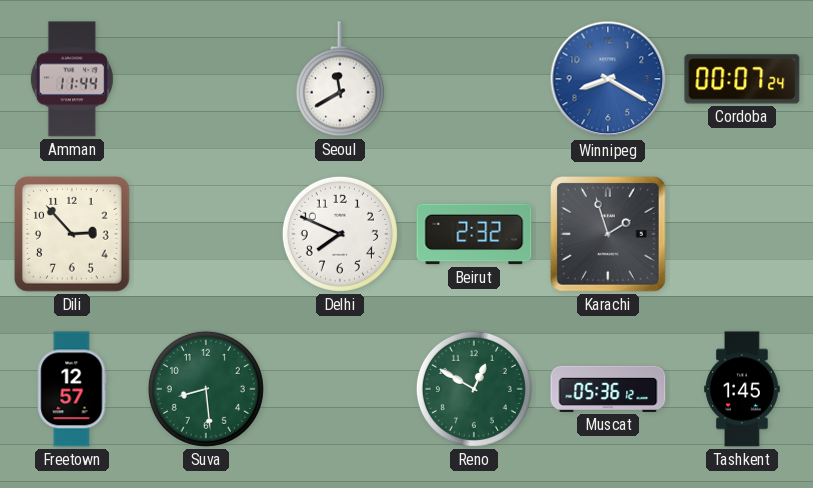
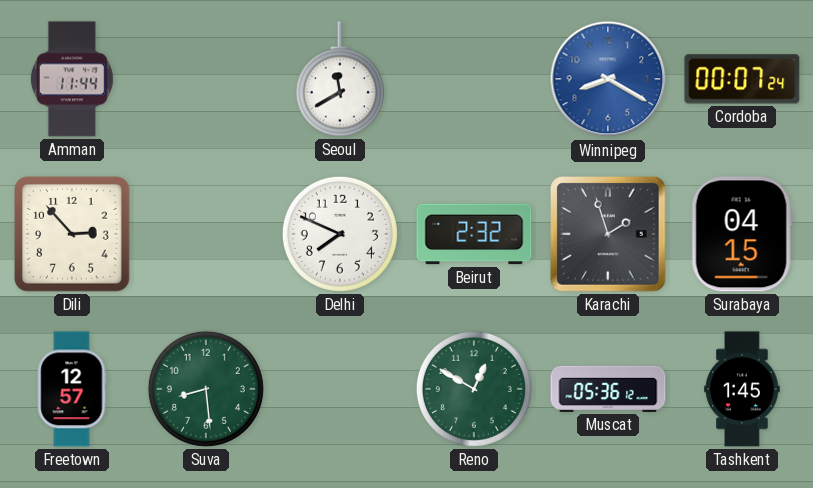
Surabaya: none -> 04:15
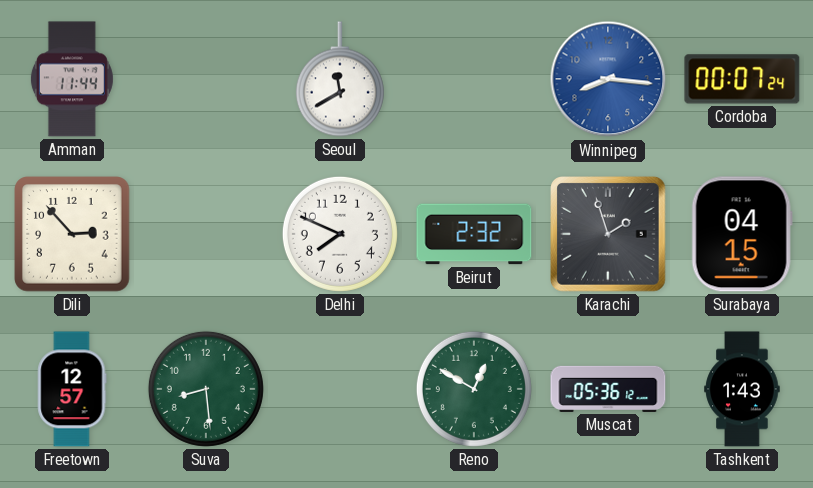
Winnipeg: 8:20 -> 8:16
Tashkent: 1:45 -> 1:43
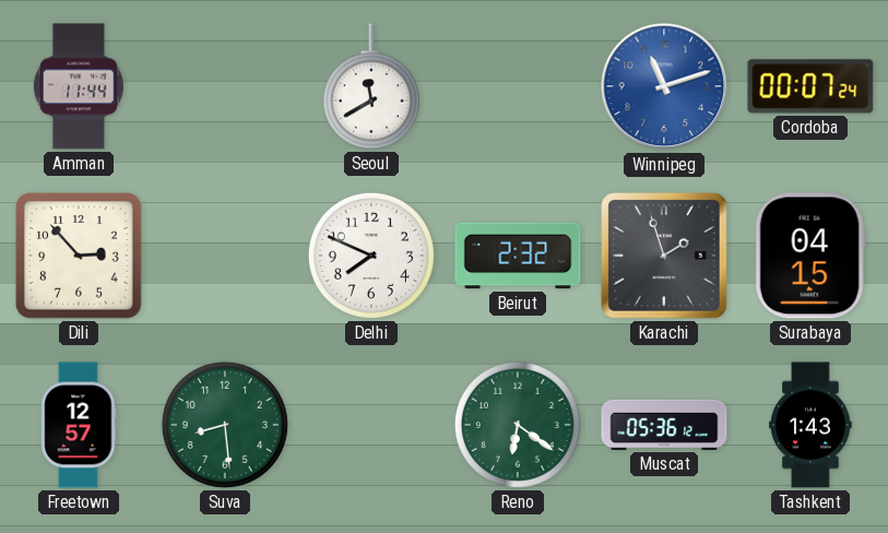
Winnipeg: 8:16 -> 11:12
Reno: 12:50 -> 6:21
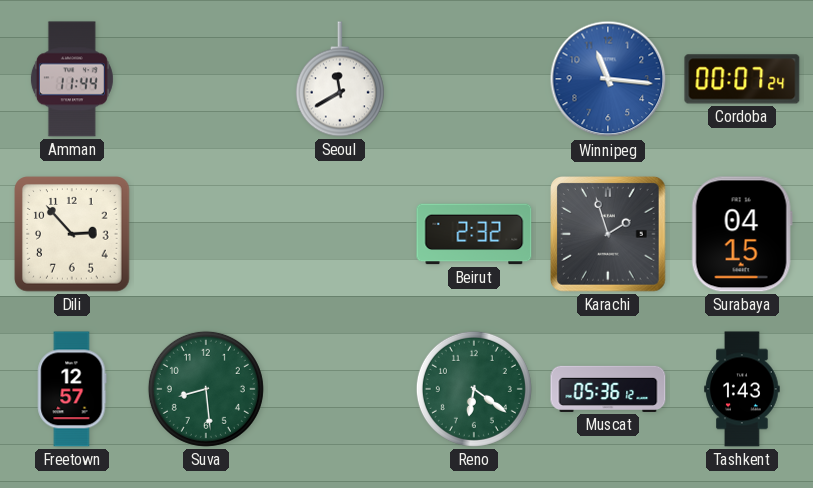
Winnipeg: 11:12 -> 11:16
Delhi: 7:49 -> none
